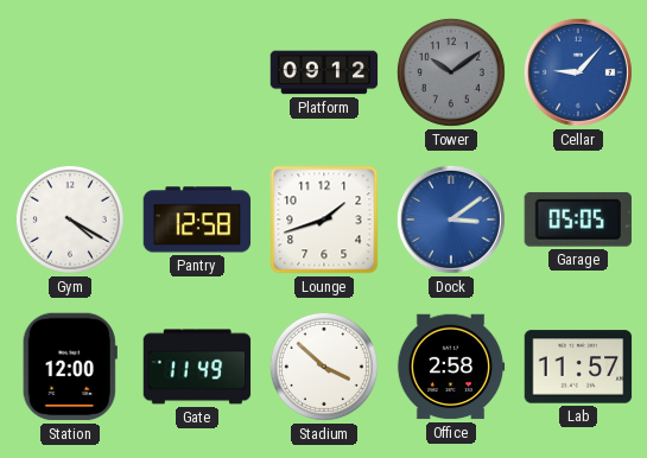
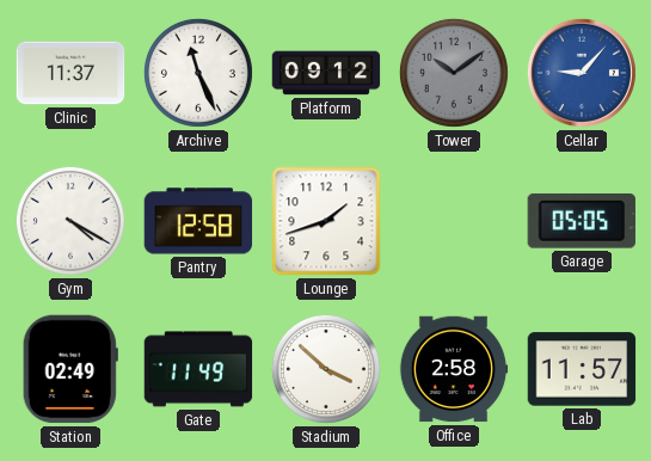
Clinic: none -> 11:37
Archive: none -> 11:26
Dock: 3:09 -> none
Station: 12:00 -> 02:49
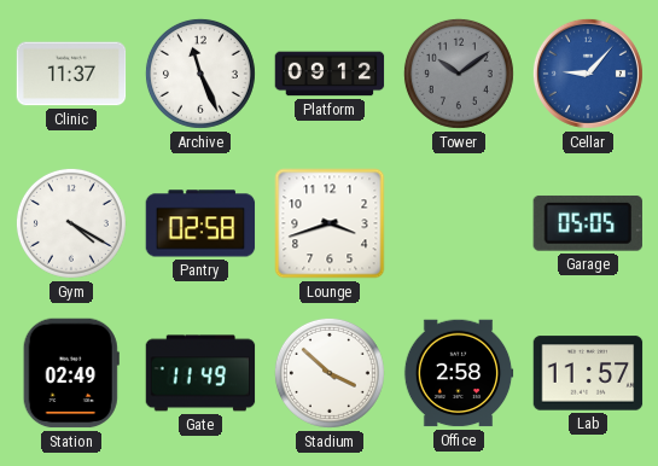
Pantry: 12:58 -> 02:58
Lounge: 1:42 -> 3:42
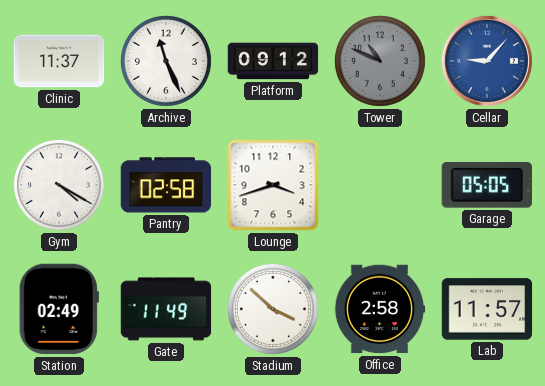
Tower: 10:09 -> 10:49
